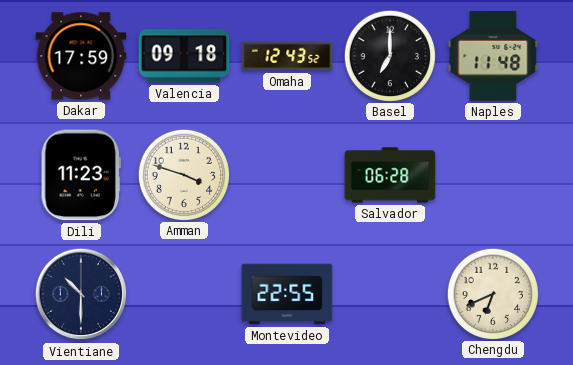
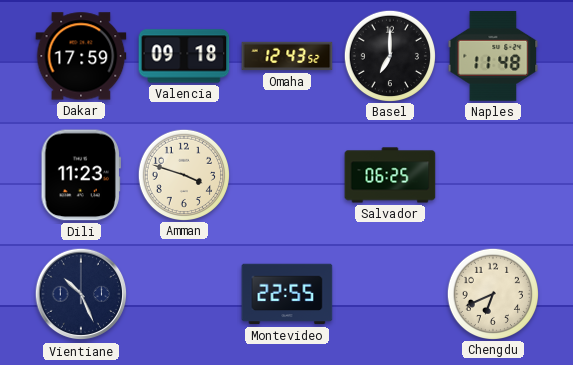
Salvador: 06:28 -> 06:25
Vientiane: 10:30 -> 10:26
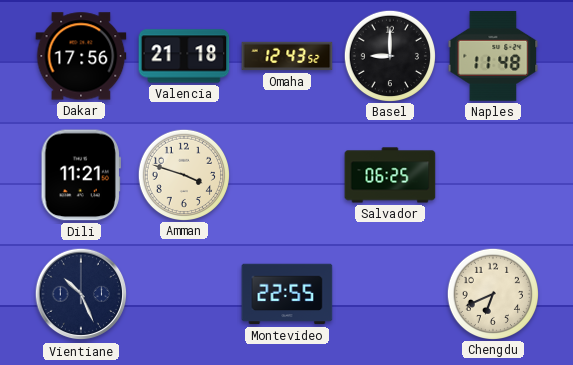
Dakar: 17:59 -> 17:56
Valencia: 09:18 -> 21:18
Basel: 7:00 -> 9:00
Dili: 11:23 -> 11:21
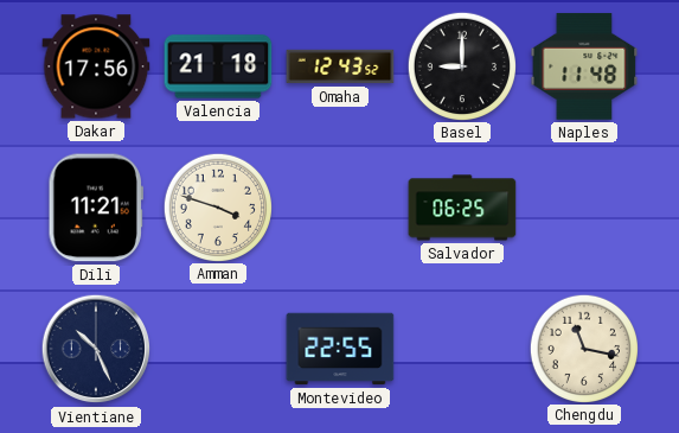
Chengdu: 6:41 -> 11:17
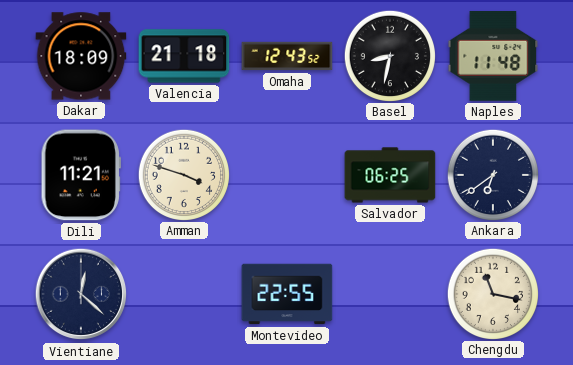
Dakar: 17:56 -> 18:09
Basel: 9:00 -> 8:32
Ankara: none -> 6:39
Vientiane: 10:26 -> 12:22
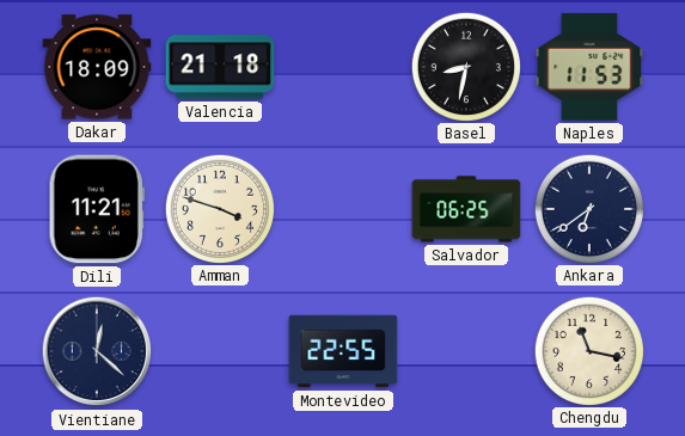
Omaha: 12:43 -> none
Naples: 11:48 -> 11:53
